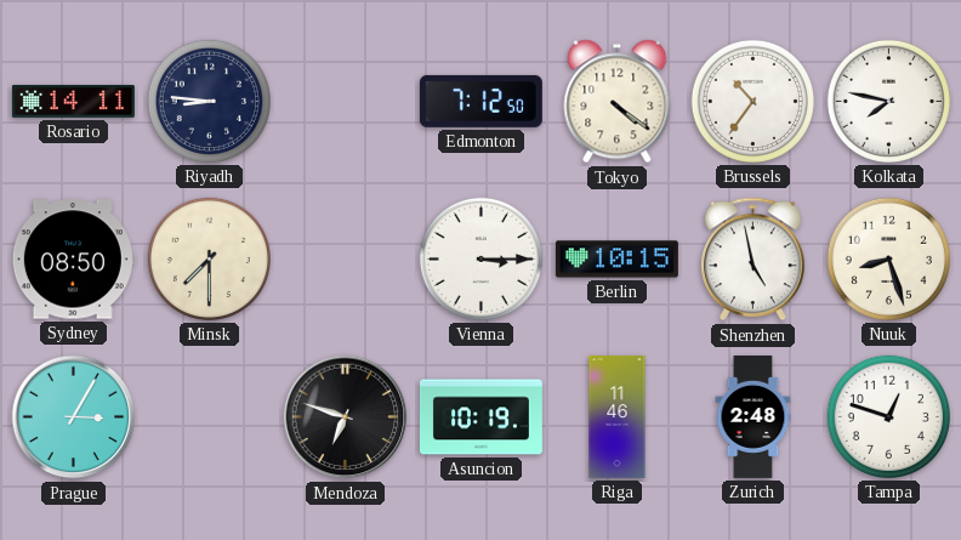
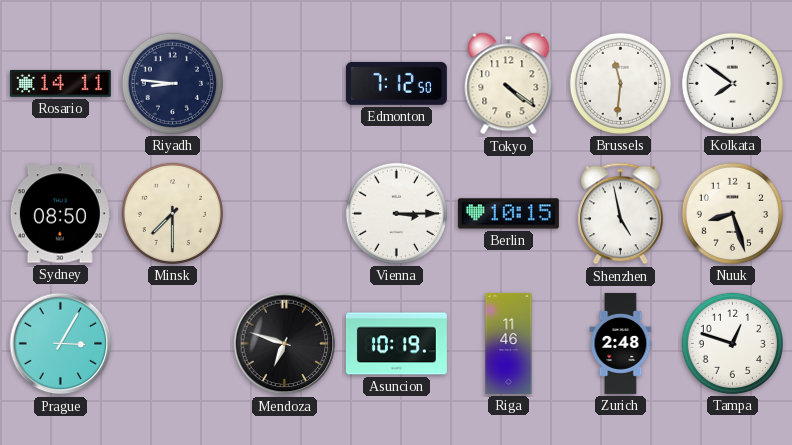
Brussels: 10:36 -> 11:31
Kolkata: 7:47 -> 7:51
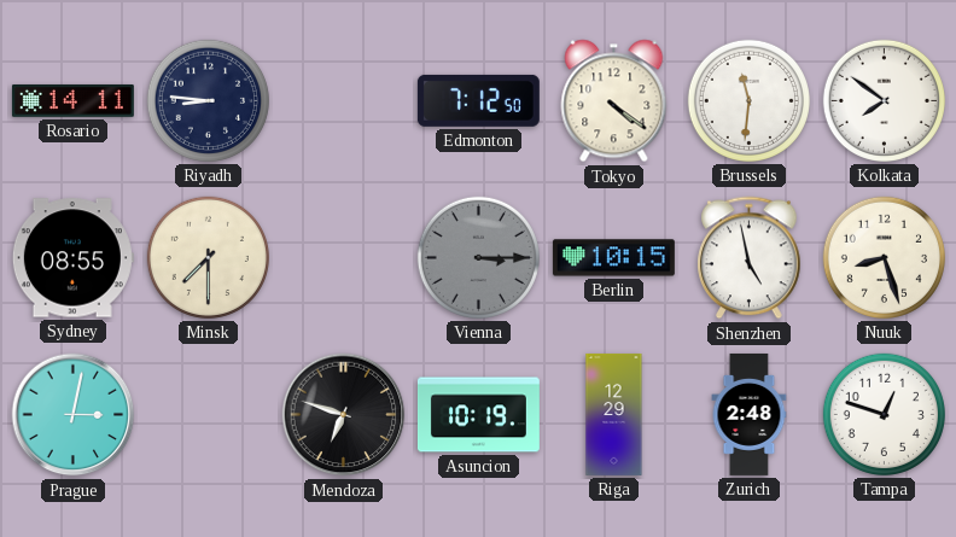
Sydney: 08:50 -> 08:55
Vienna dial: white -> grey
Prague: 3:05 -> 3:02
Riga: 11:46 -> 12:29
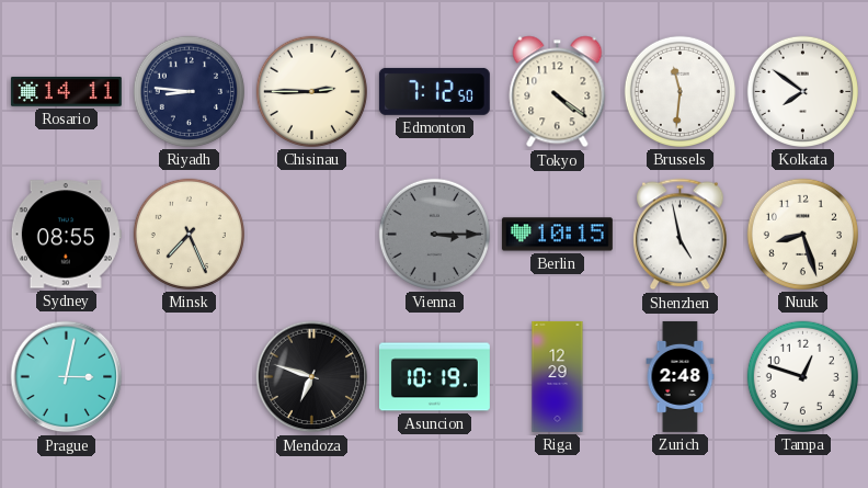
Chisinau: none -> 2:45
Minsk: 7:30 -> 7:26
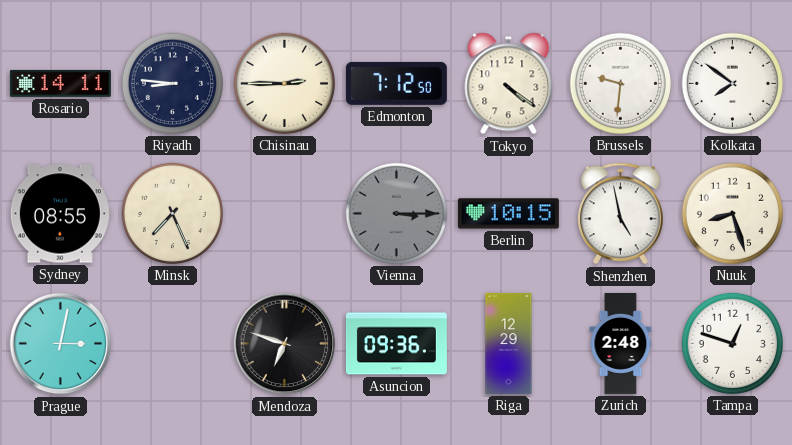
Brussels: 11:31 -> 9:31
Asuncion: 10:19 -> 09:36
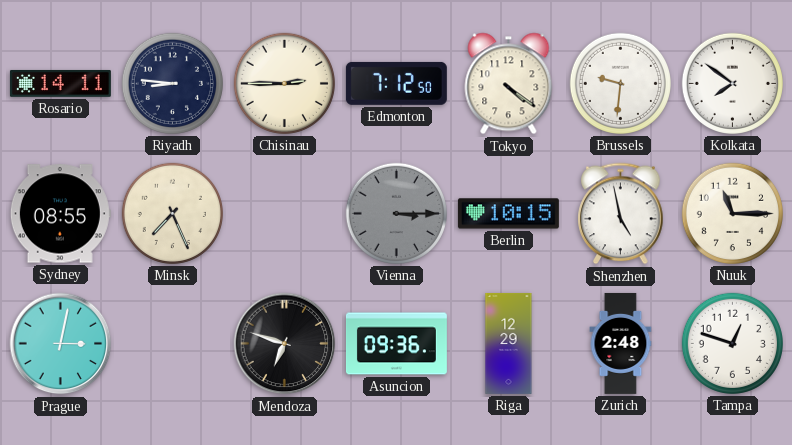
Nuuk: 8:27 -> 11:15
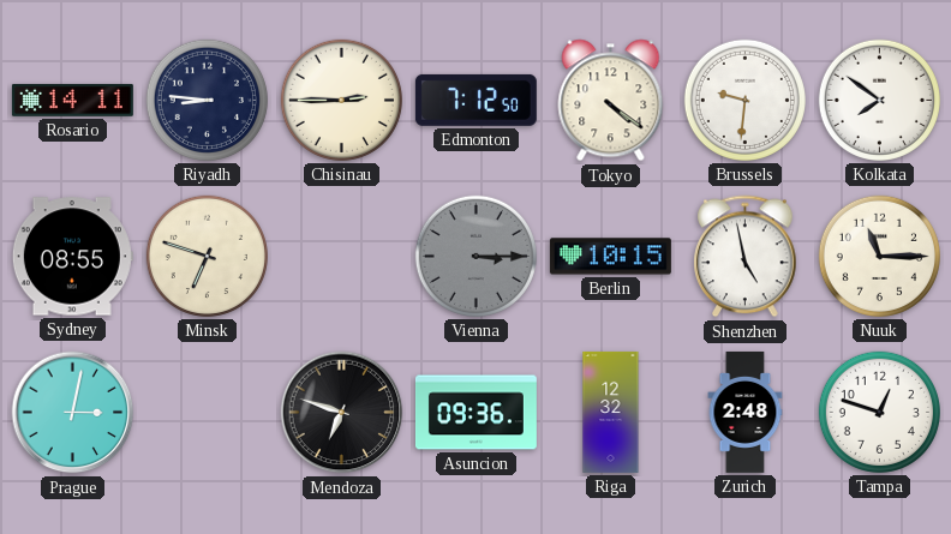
Minsk: 7:26 -> 6:48
Riga: 12:29 -> 12:32
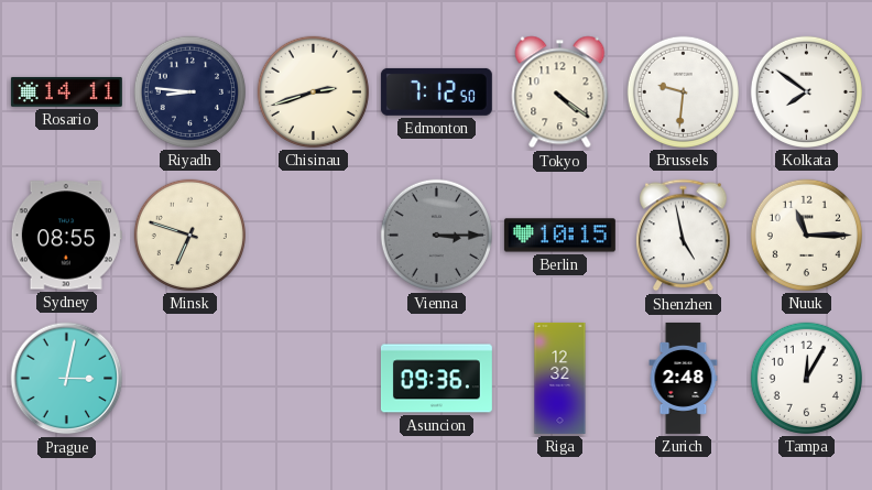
Chisinau: 2:45 -> 2:42
Mendoza: 6:48 -> none
Tampa: 12:48 -> 12:05
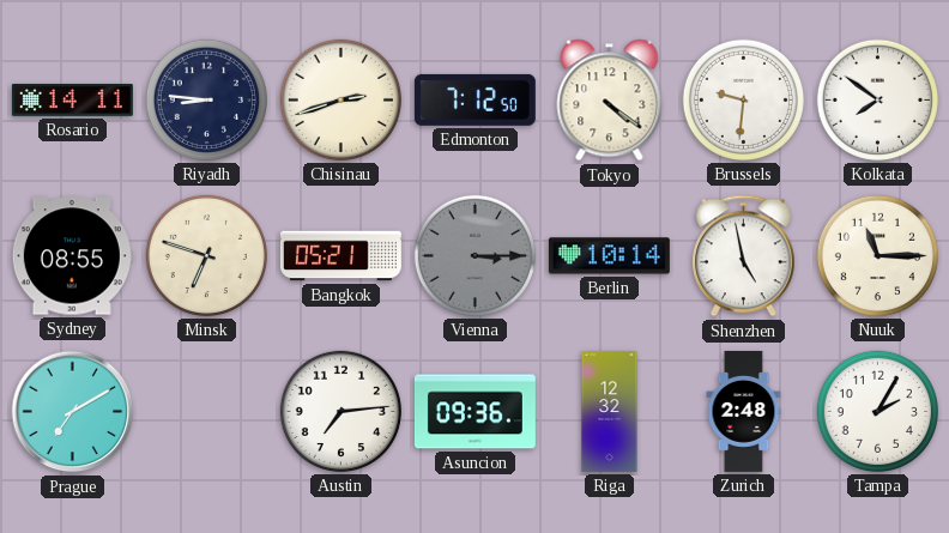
Bangkok: none -> 05:21
Berlin: 10:15 -> 10:14
Prague: 3:02 -> 7:10
Austin: none -> 7:14
Tampa: 12:05 -> 2:05
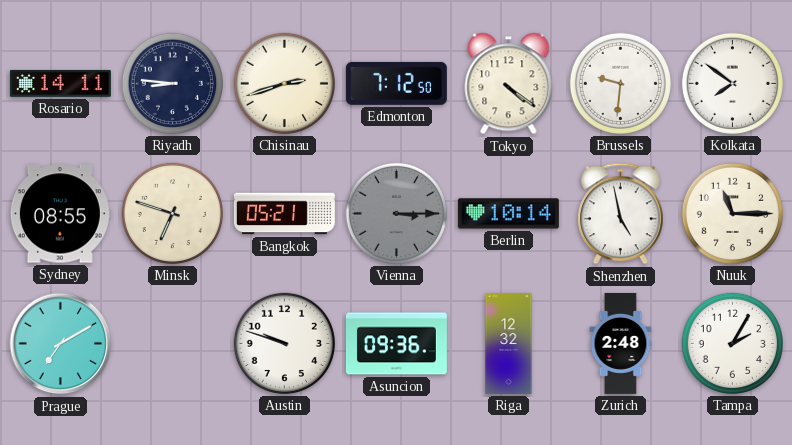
Austin: 7:14 -> 9:48
